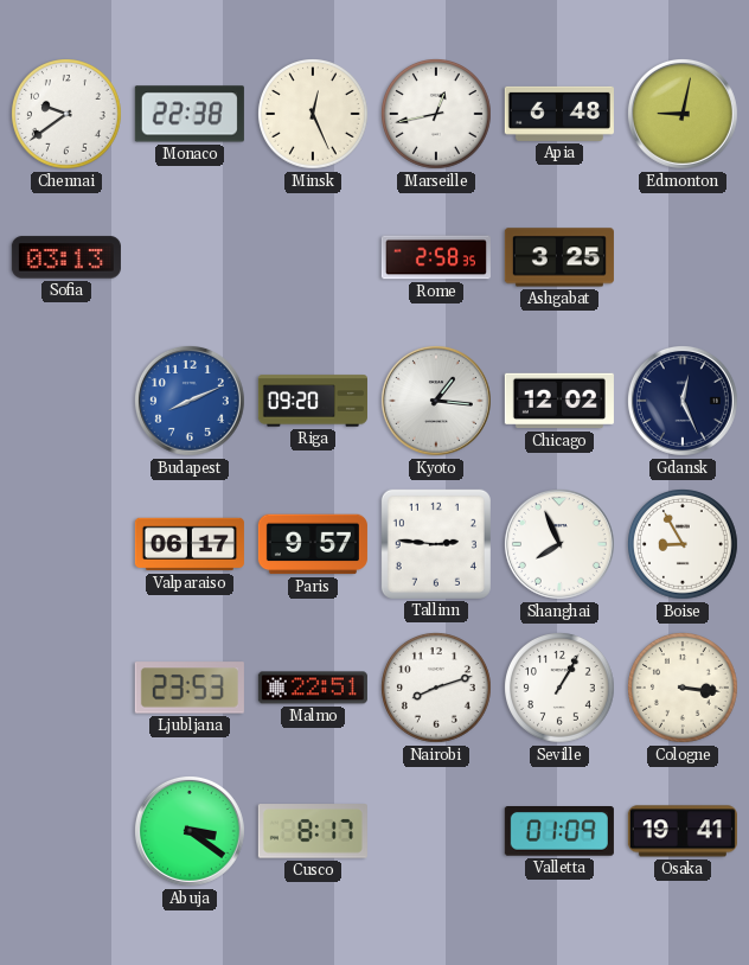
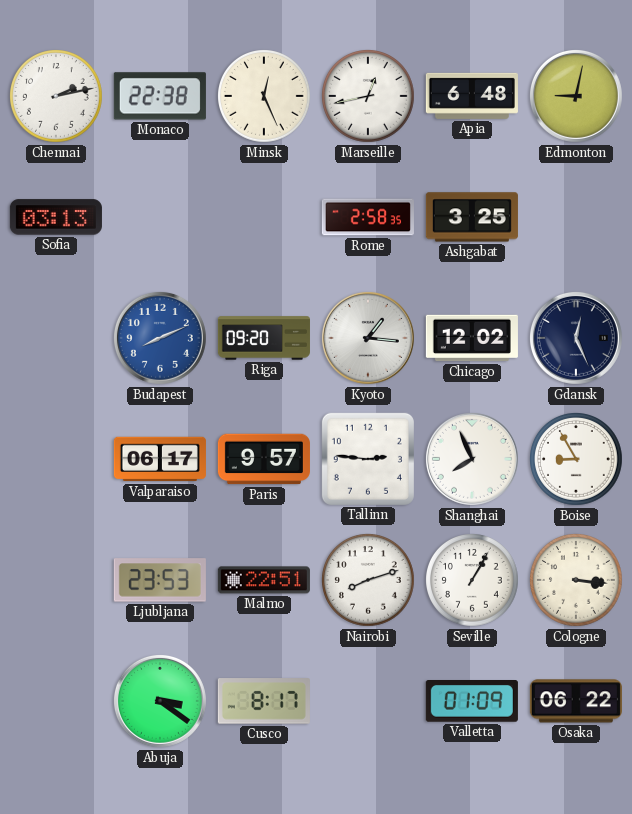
Chennai: 9:39 -> 2:13
Osaka: 19:41 -> 06:22
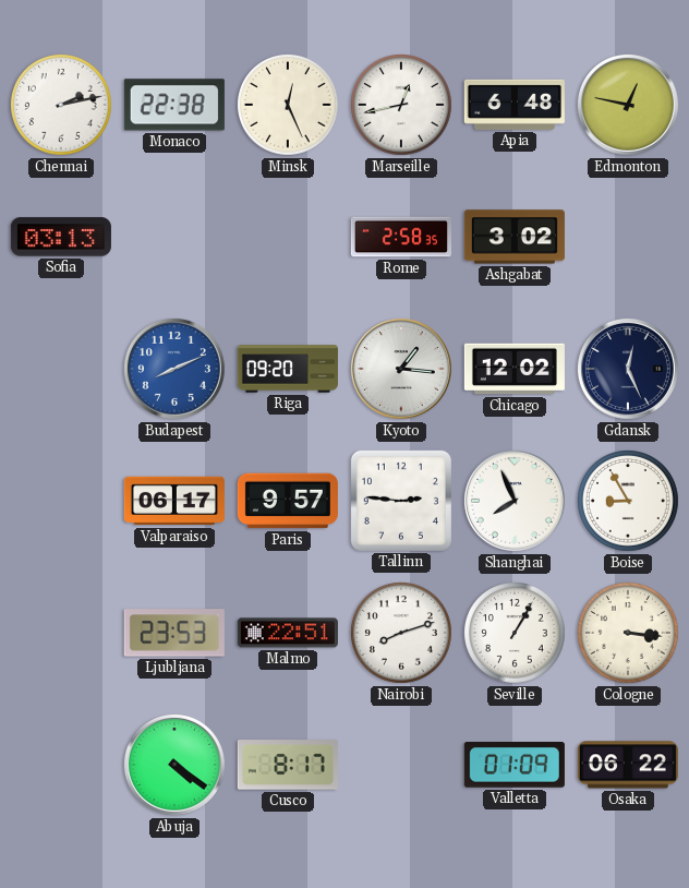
Edmonton: 9:02 -> 12:47
Ashgabat: 3:25 -> 3:02
Abuja: 3:21 -> 4:21
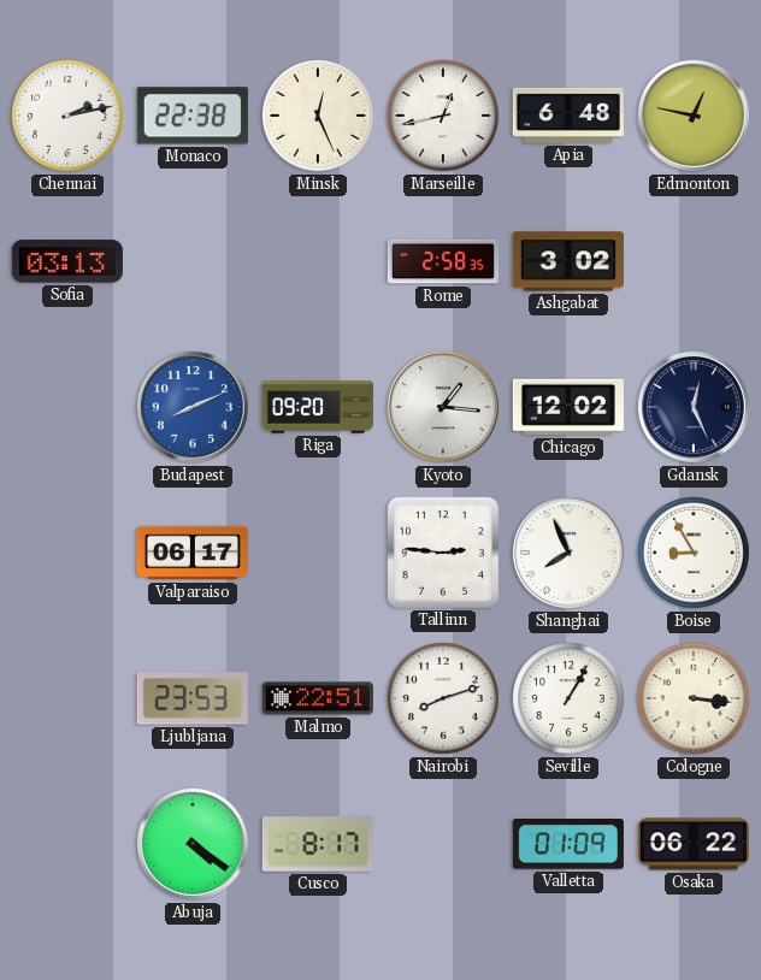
Paris: 9:57 -> none
